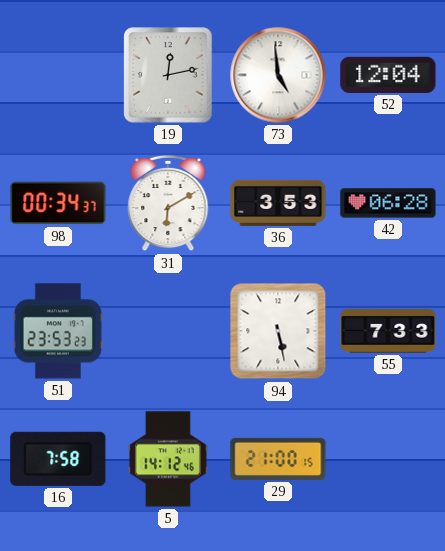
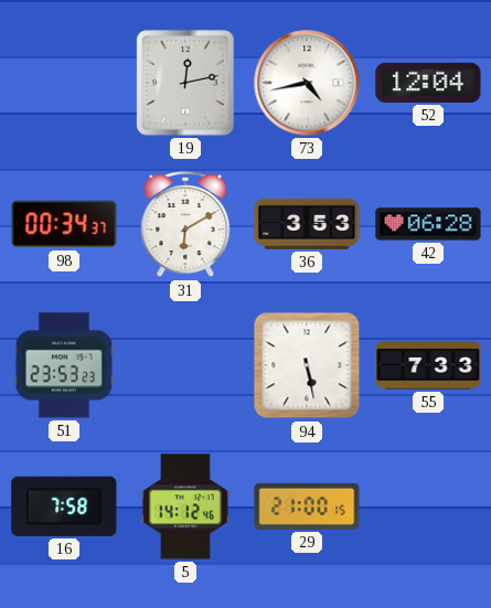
73: 4:59 -> 4:43
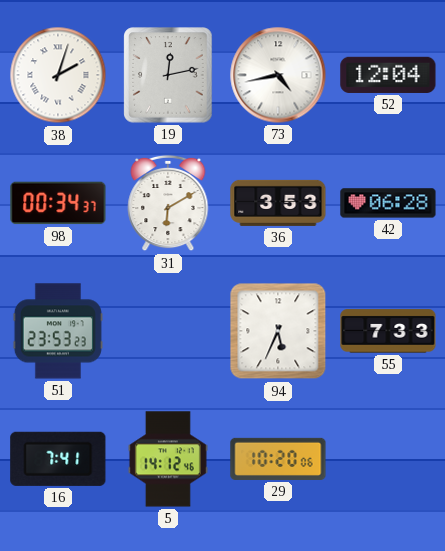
38: none -> 2:03
94: 5:28 -> 5:34
16: 7:58 -> 7:41
29: 21:00 -> 10:20
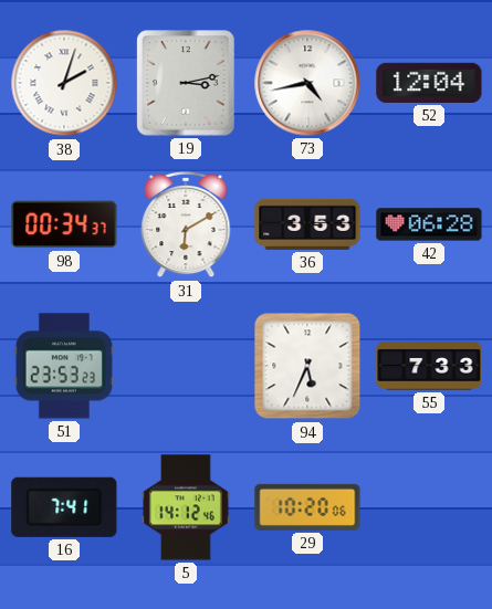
19: 12:13 -> 3:13
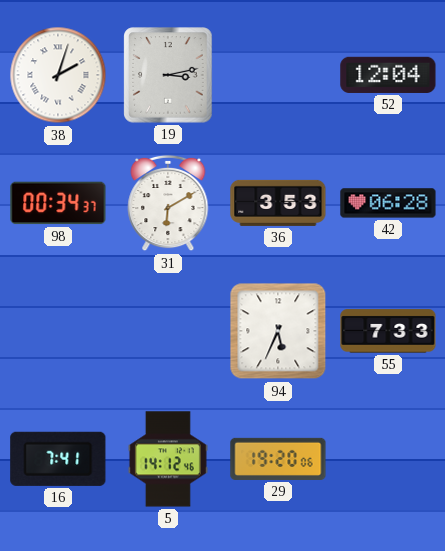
73: 4:43 -> none
51: 23:53 -> none
29: 10:20 -> 19:20
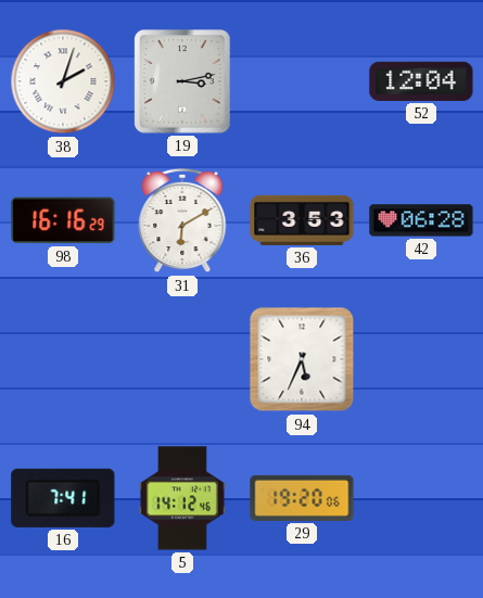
98: 00:34 -> 16:16
55: 7:33 -> none
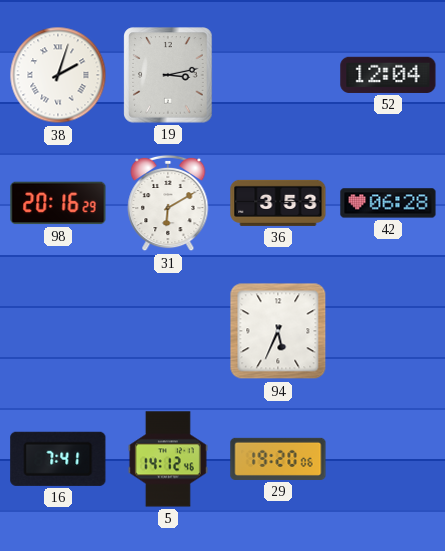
98: 16:16 -> 20:16
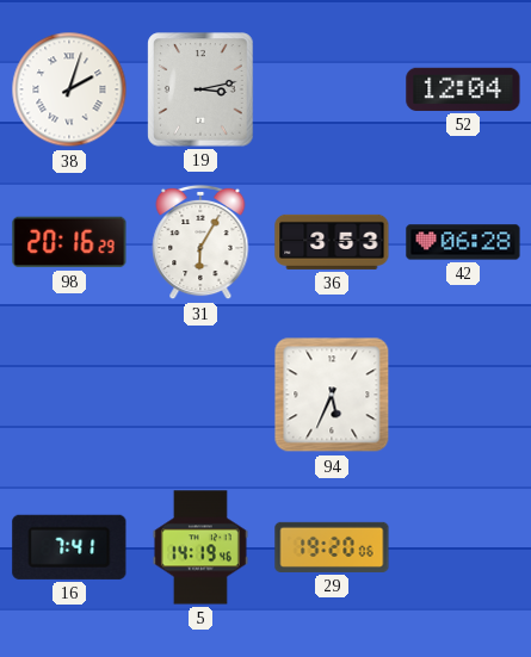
31: 6:10 -> 6:05
5: 14:12 -> 14:19
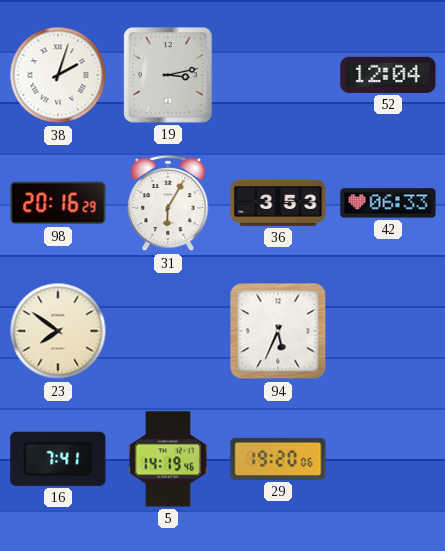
42: 06:28 -> 06:33
23: none -> 7:51
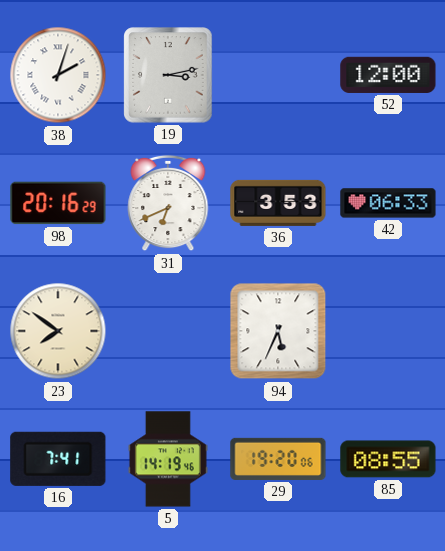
52: 12:04 -> 12:00
31: 6:05 -> 6:41
85: none -> 08:55
